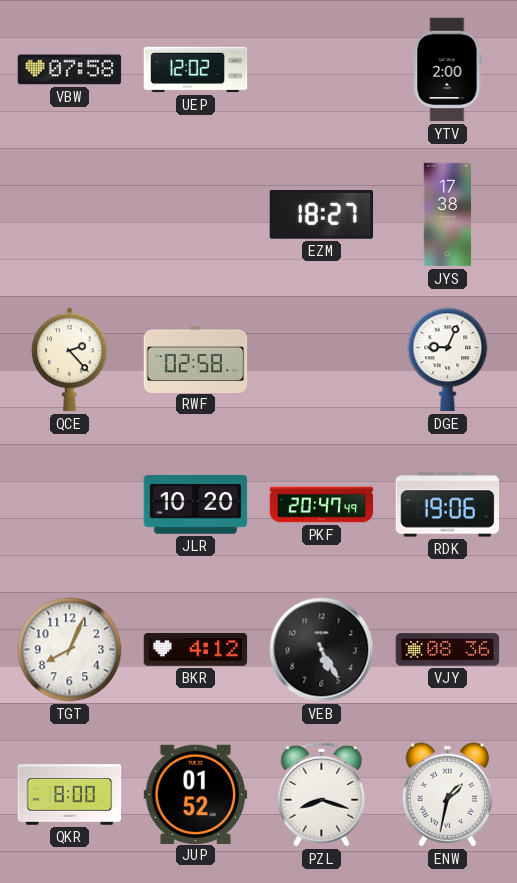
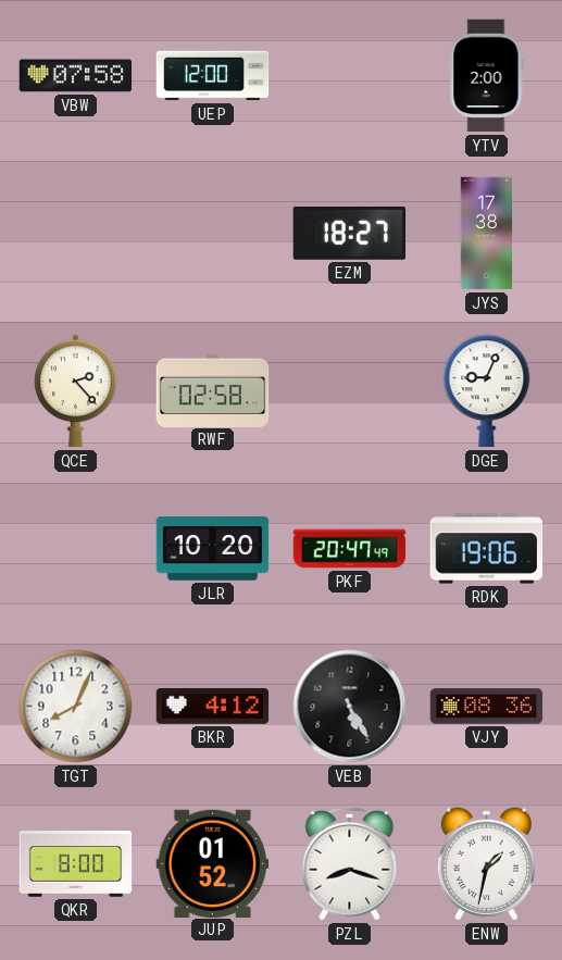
UEP: 12:02 -> 12:00
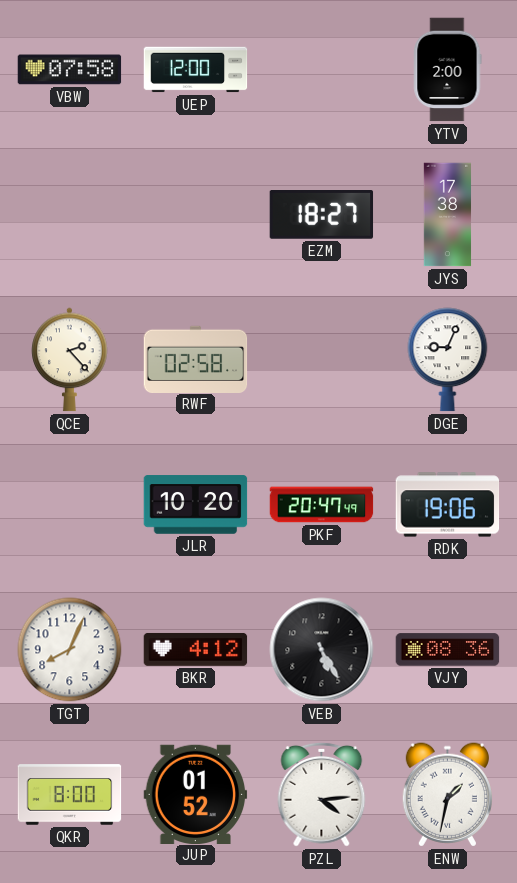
PZL: 8:18 -> 4:14
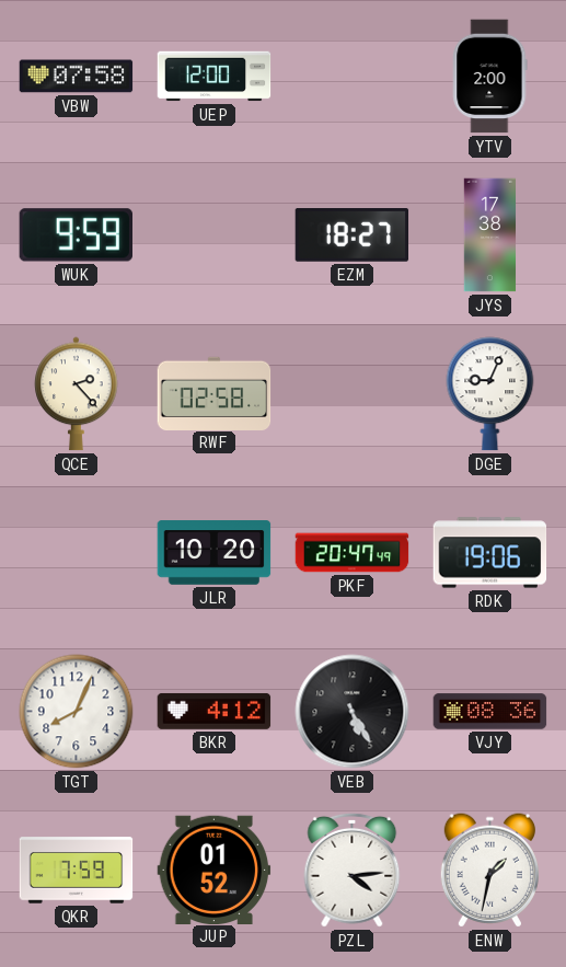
WUK: none -> 9:59
QKR: 8:00 -> 7:59
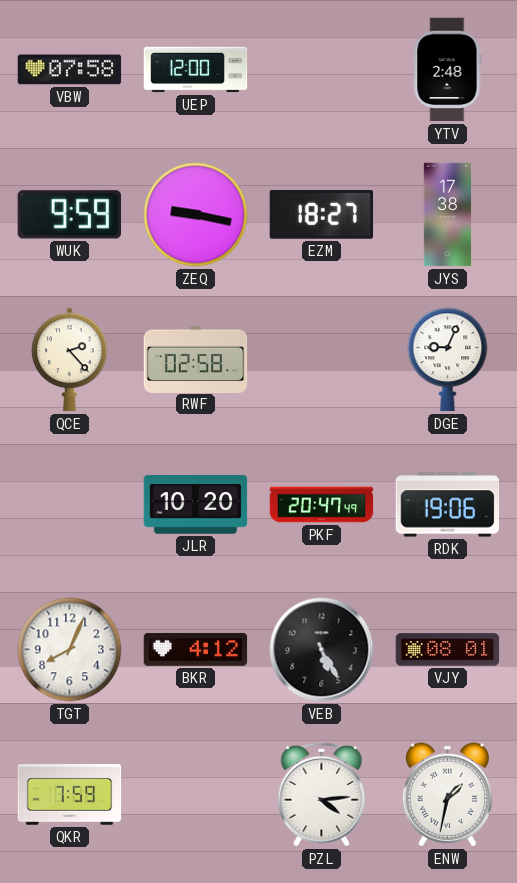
YTV: 2:00 -> 2:48
ZEQ: none -> 9:17
VJY: 08:36 -> 08:01
JUP: 01:52 -> none
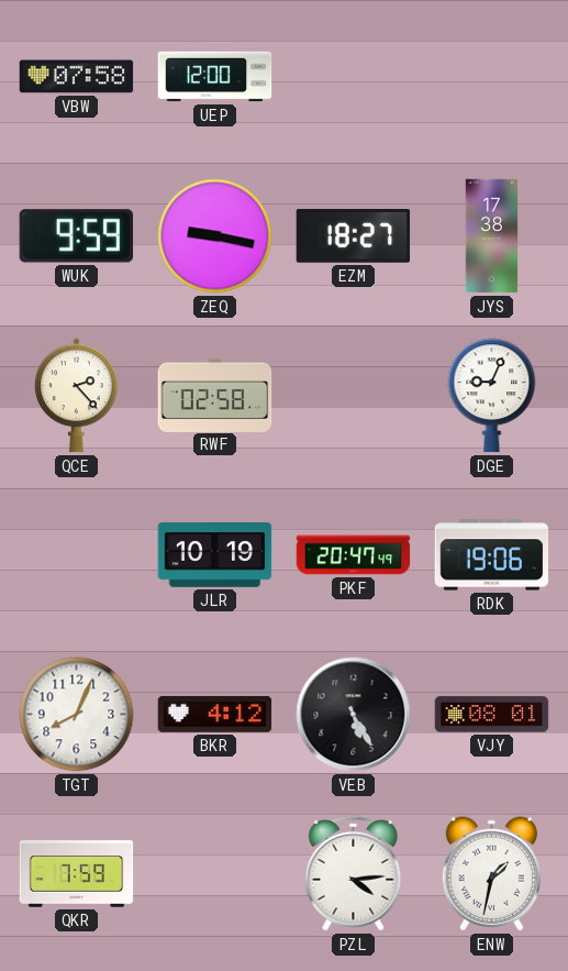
YTV: 2:48 -> none
JLR: 10:20 -> 10:19
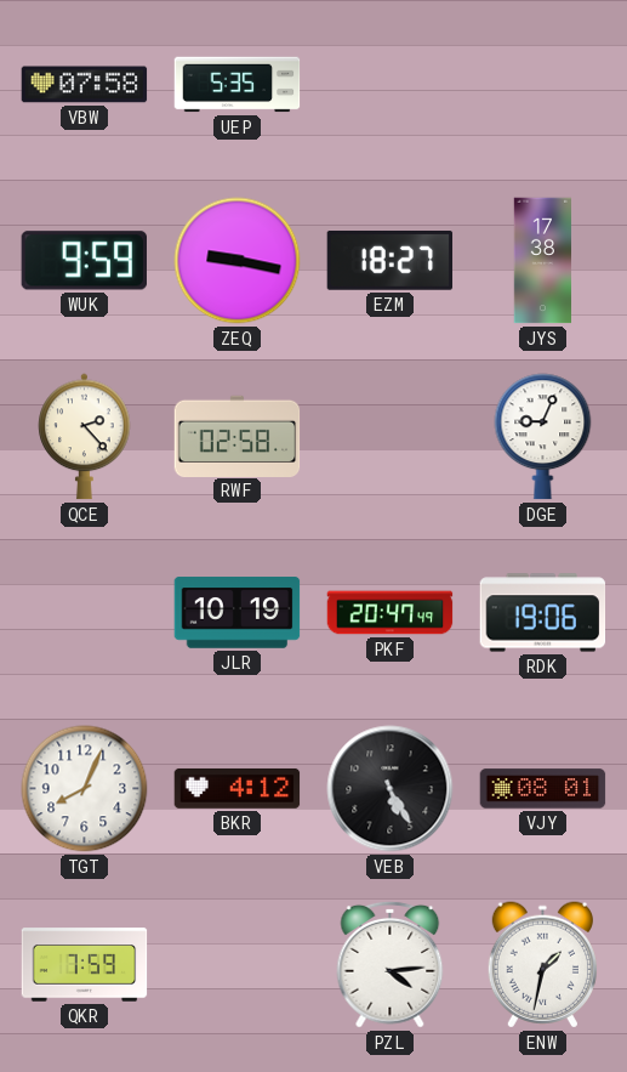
UEP: 12:00 -> 5:35
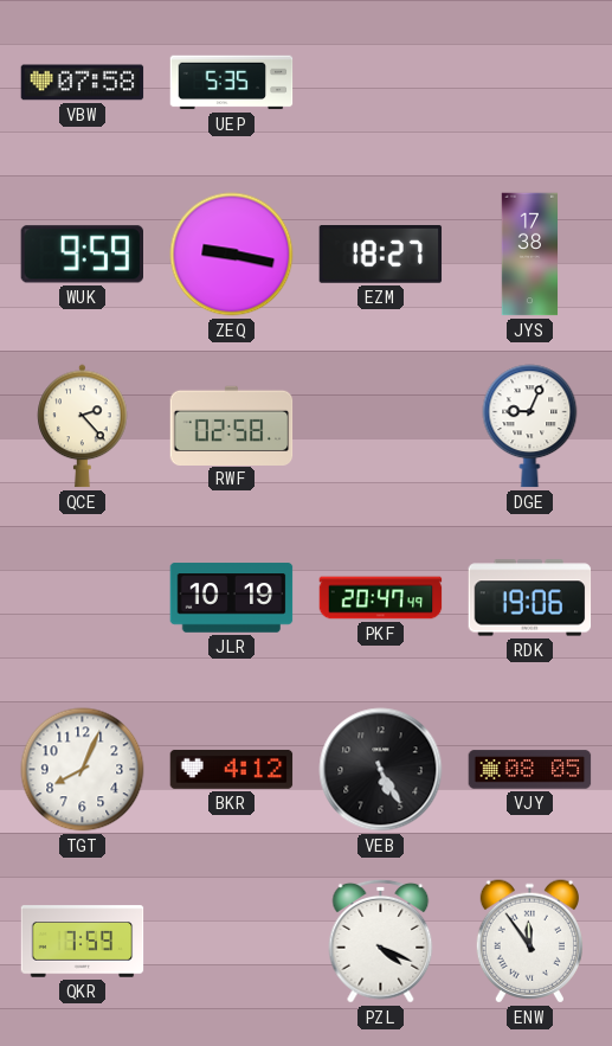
VJY: 08:01 -> 08:05
PZL: 4:14 -> 4:19
ENW: 1:32 -> 11:54
